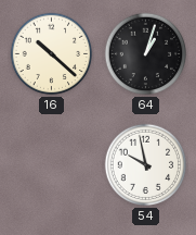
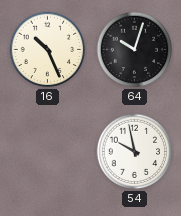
16: 10:22 -> 10:26
64: 1:03 -> 10:03
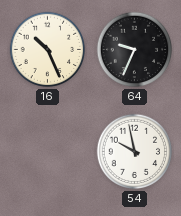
64: 10:03 -> 9:34
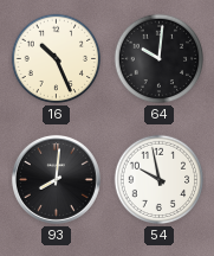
64: 9:34 -> 10:01
93: none -> 8:01
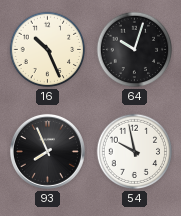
64: 10:01 -> 10:03
93: 8:01 -> 7:56
